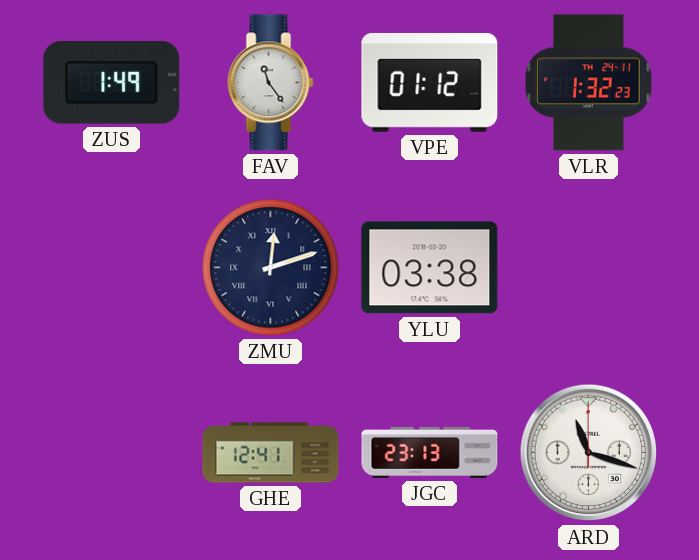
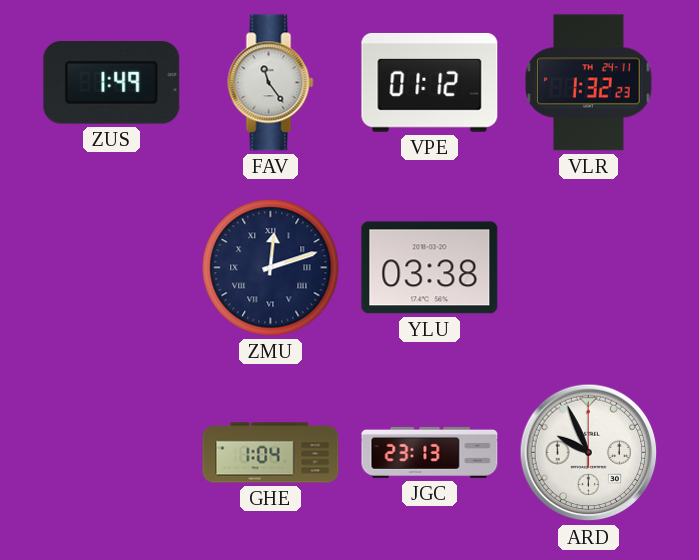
GHE: 12:41 -> 1:04
ARD: 11:18 -> 9:56
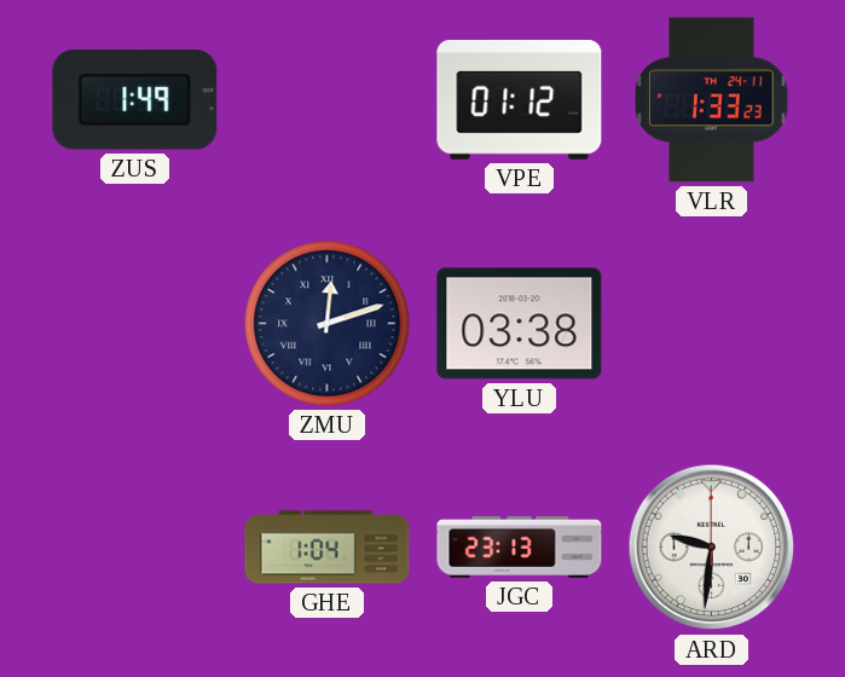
FAV: 11:24 -> none
VLR: 1:32 -> 1:33
ARD: 9:56 -> 9:31
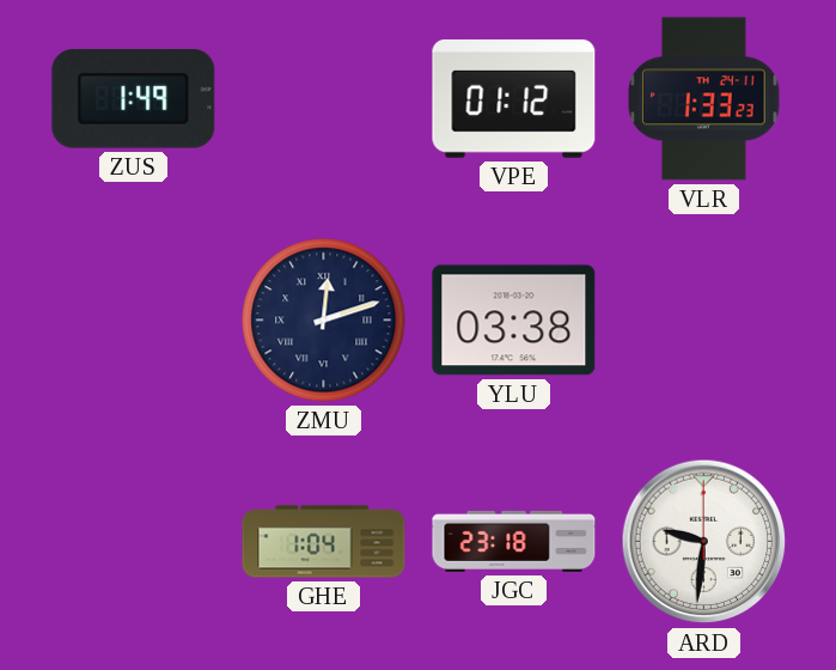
JGC: 23:13 -> 23:18
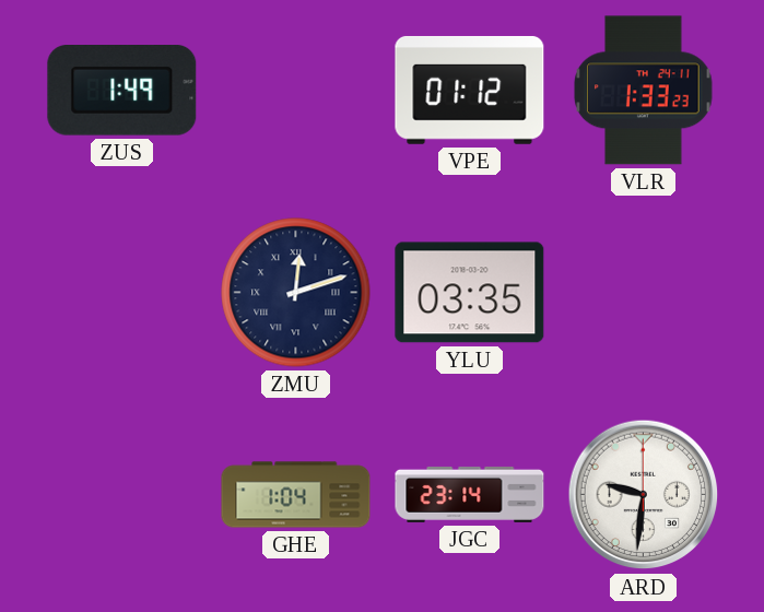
YLU: 03:38 -> 03:35
JGC: 23:18 -> 23:14
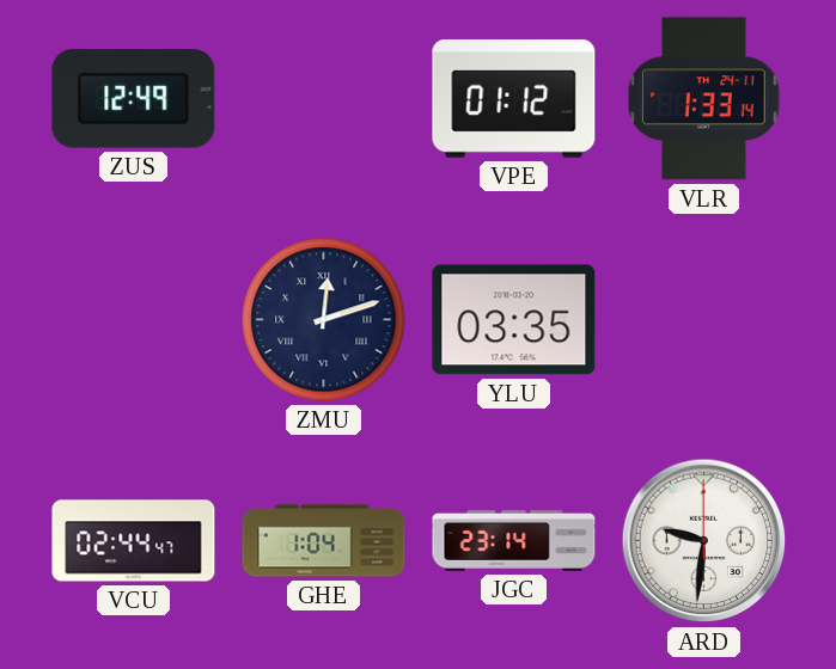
ZUS: 1:49 -> 12:49
VLR: 1:33:23 -> 1:33:14
VCU: none -> 02:44
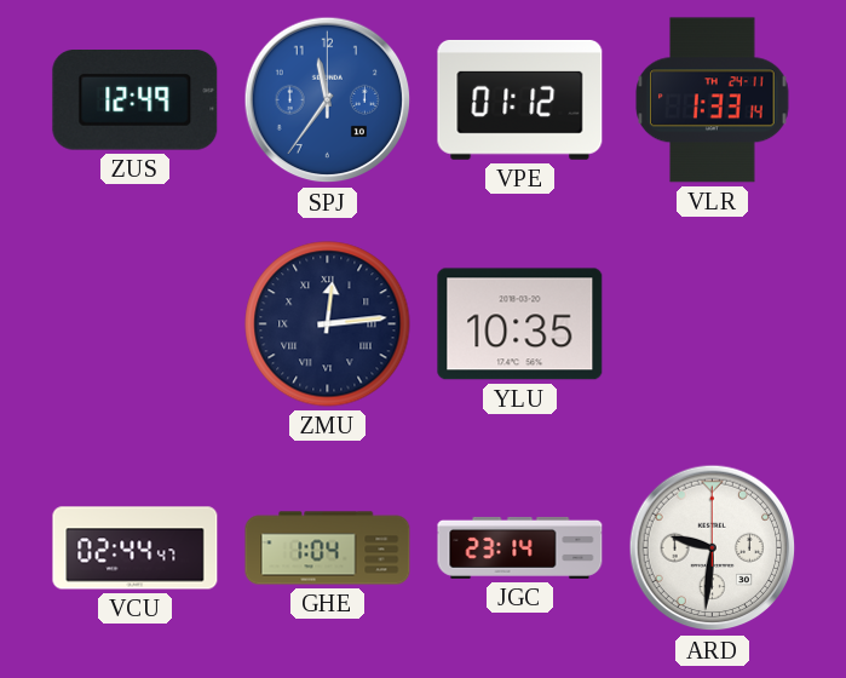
SPJ: none -> 11:36
ZMU: 12:12 -> 12:14
YLU: 03:35 -> 10:35
